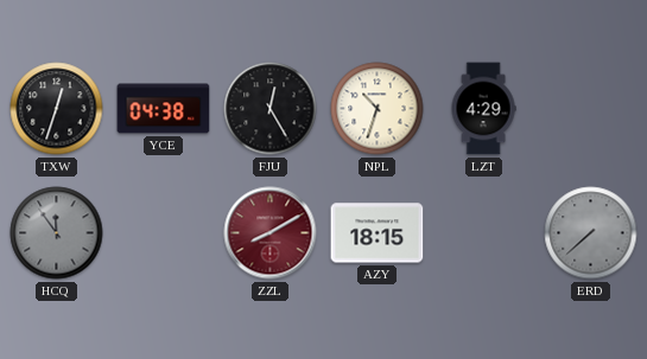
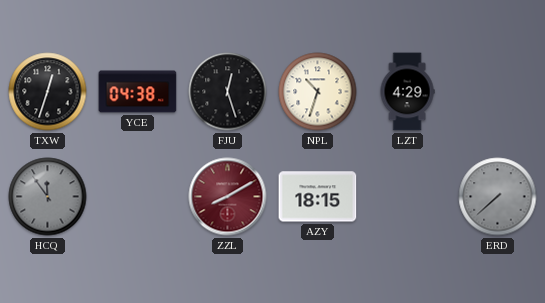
FJU: 12:25 -> 12:27
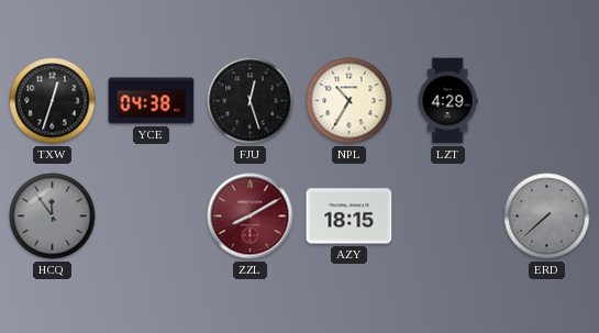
NPL: 10:33 -> 10:35
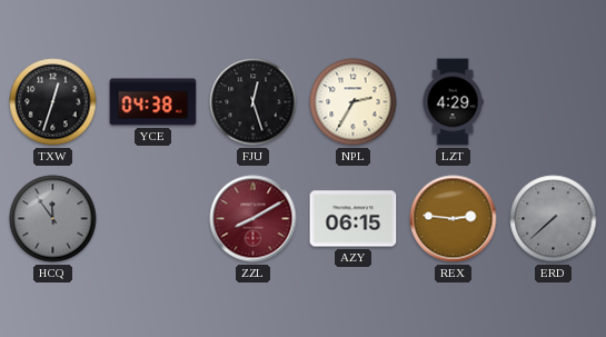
NPL: 10:35 -> 2:35
AZY: 18:15 -> 06:15
REX: none -> 2:46
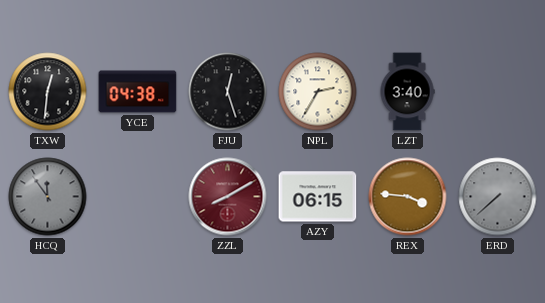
TXW: 12:33 -> 12:31
LZT: 4:29 -> 3:40
REX: 2:46 -> 3:46
